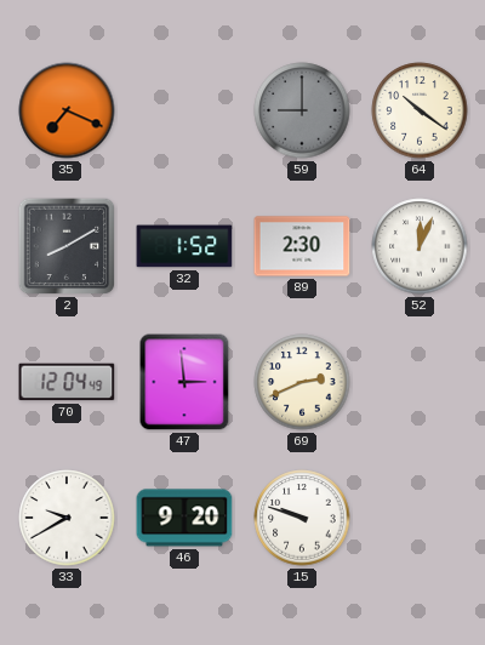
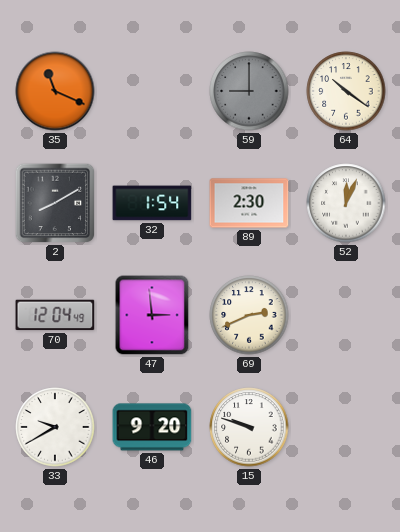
35: 7:19 -> 11:19
32: 1:52 -> 1:54
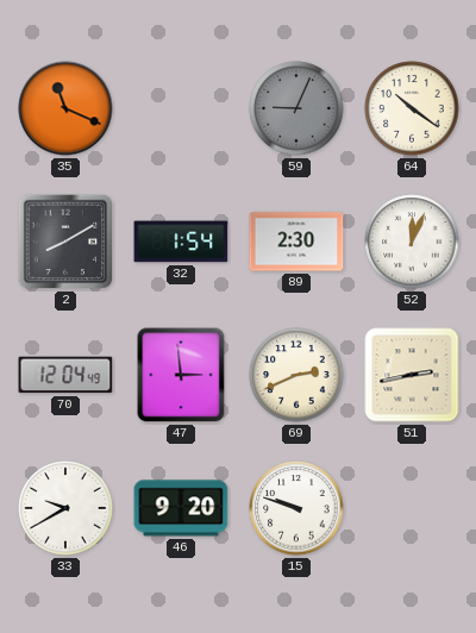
59: 9:00 -> 9:04
51: none -> 2:43
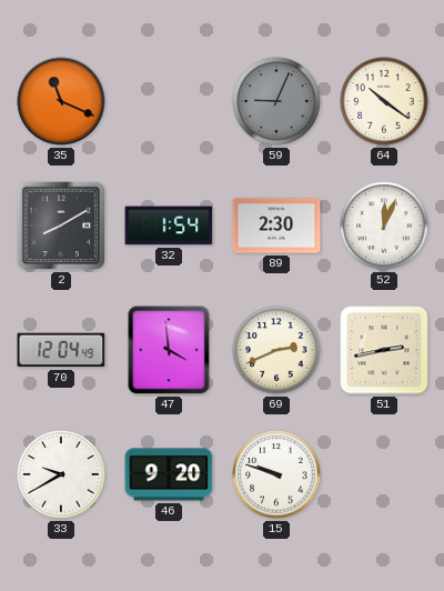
47: 2:59 -> 3:59
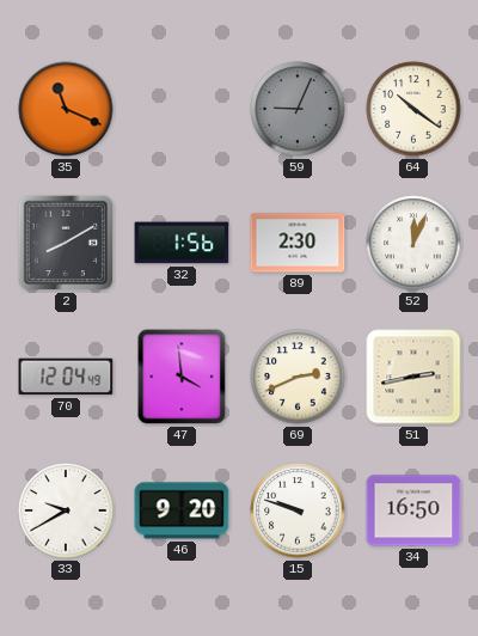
32: 1:54 -> 1:56
34: none -> 16:50
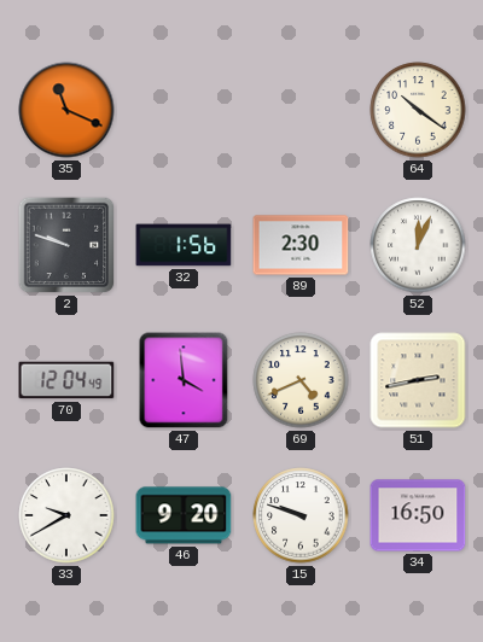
59: 9:04 -> none
2: 8:10 -> 9:48
69: 2:41 -> 4:41
